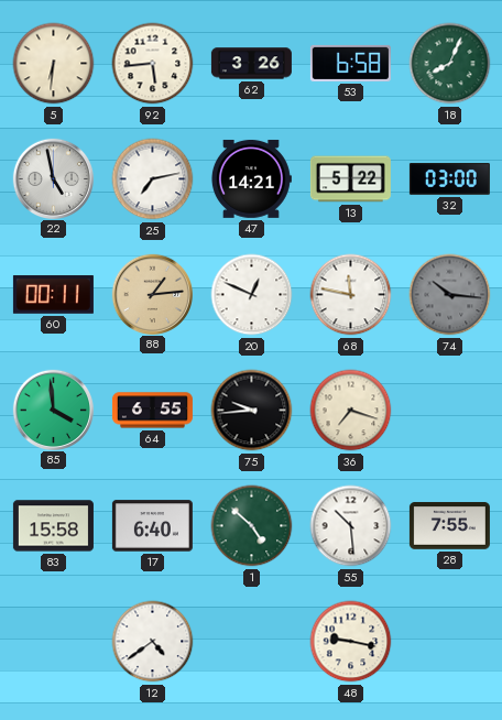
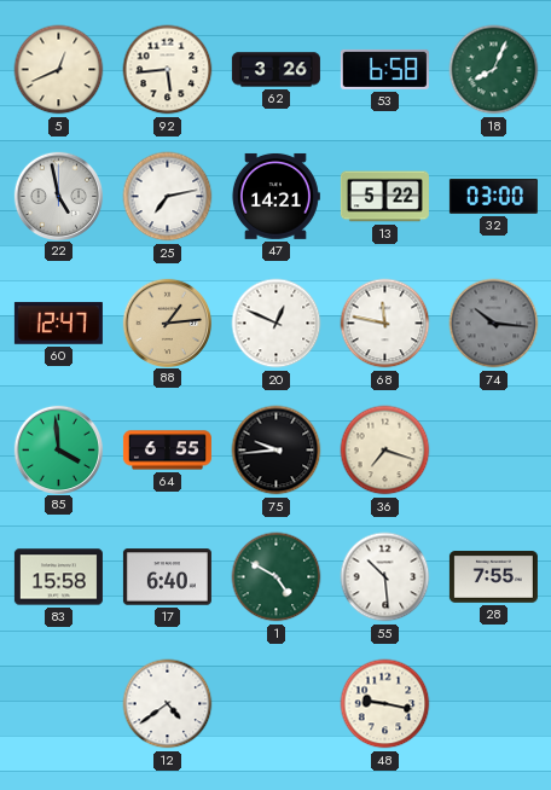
5: 6:31 -> 12:41
60: 00:11 -> 12:47
1: 4:52 -> 4:50
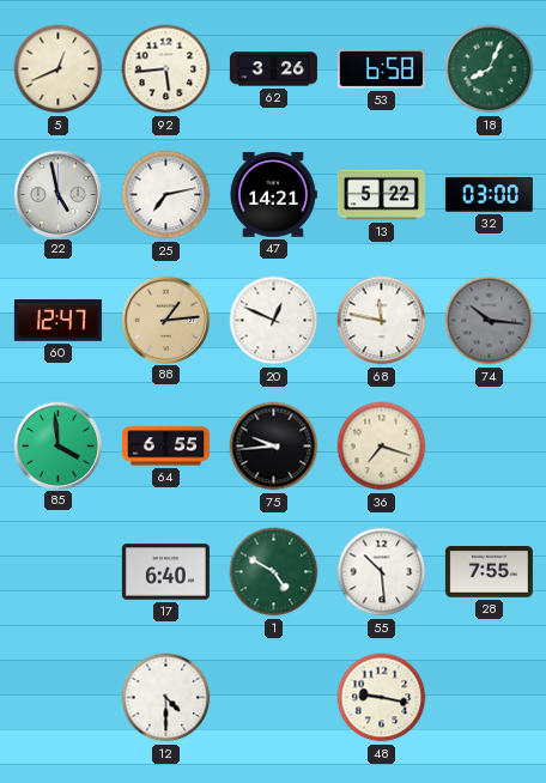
83: 15:58 -> none
12: 4:39 -> 4:30
